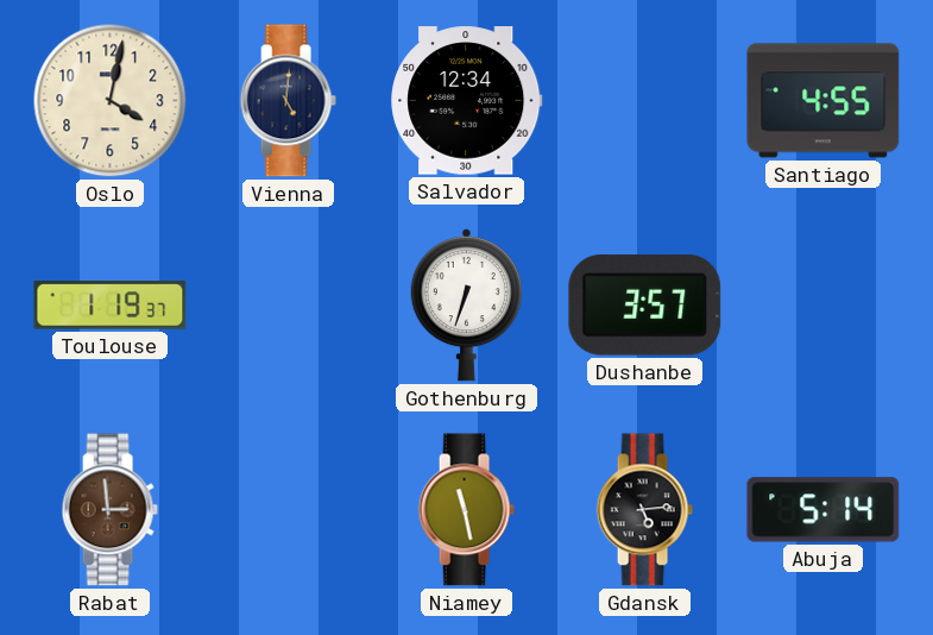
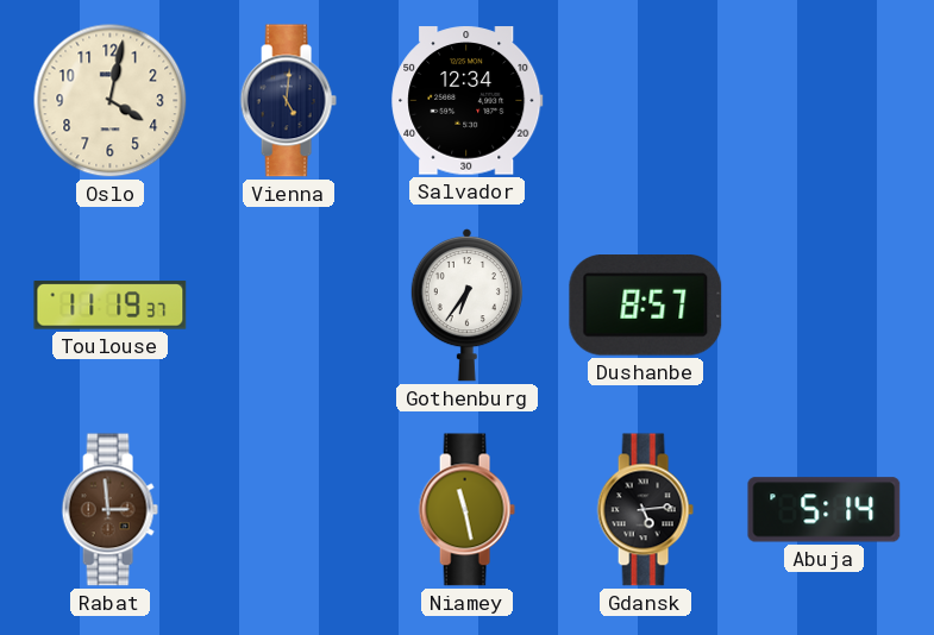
Santiago: 4:55 -> none
Toulouse: 1:19 -> 11:19
Gothenburg: 6:33 -> 6:36
Dushanbe: 3:57 -> 8:57
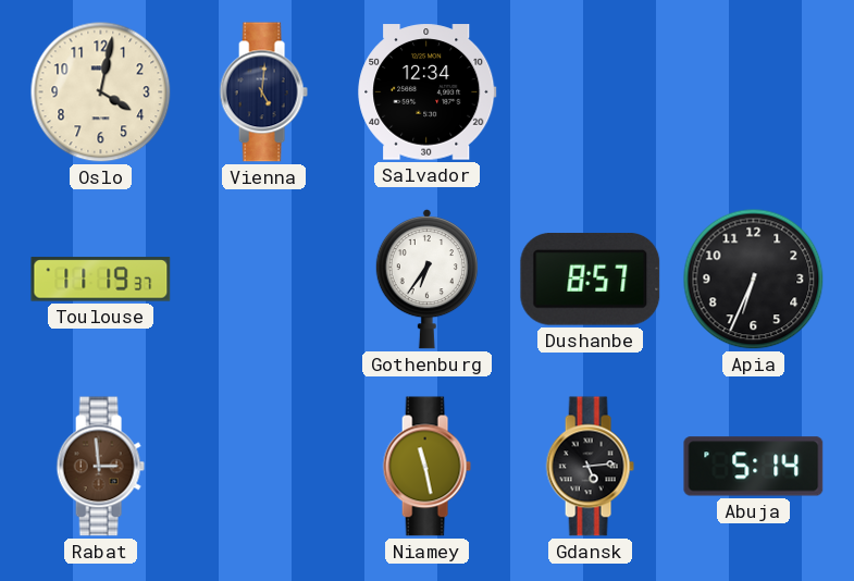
Apia: none -> 6:34
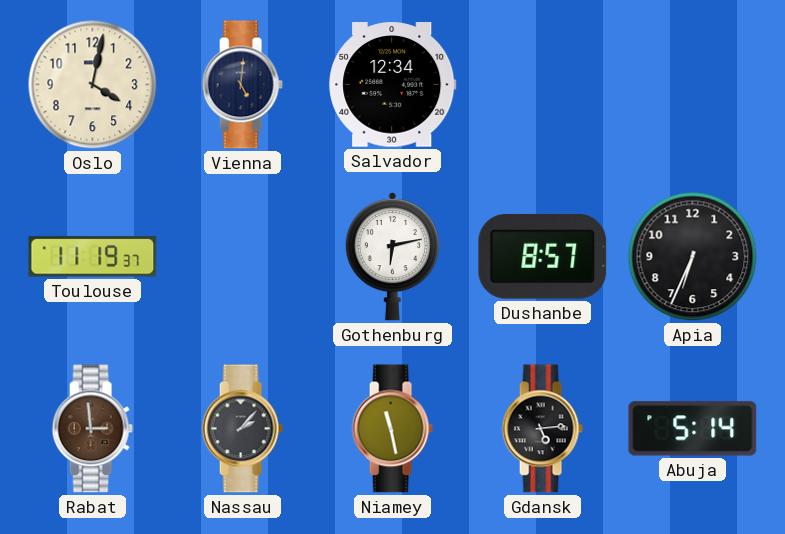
Gothenburg: 6:36 -> 6:13
Nassau: none -> 2:07
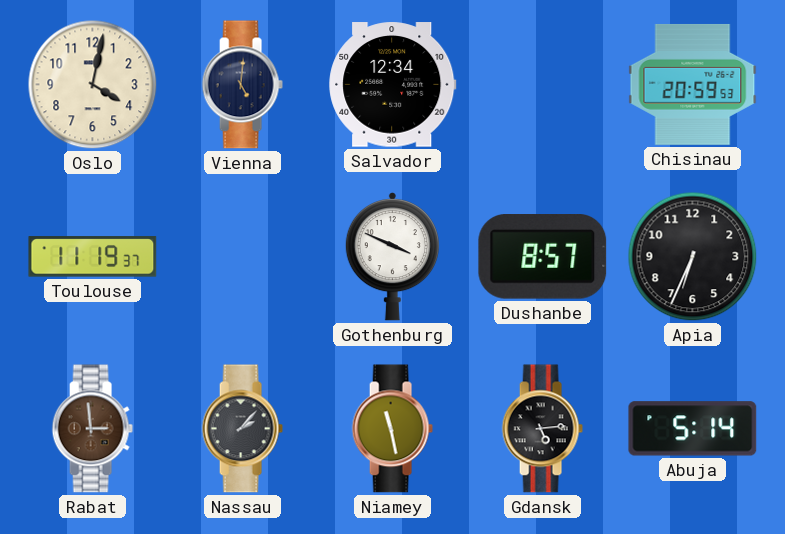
Chisinau: none -> 20:59
Gothenburg: 6:13 -> 3:49
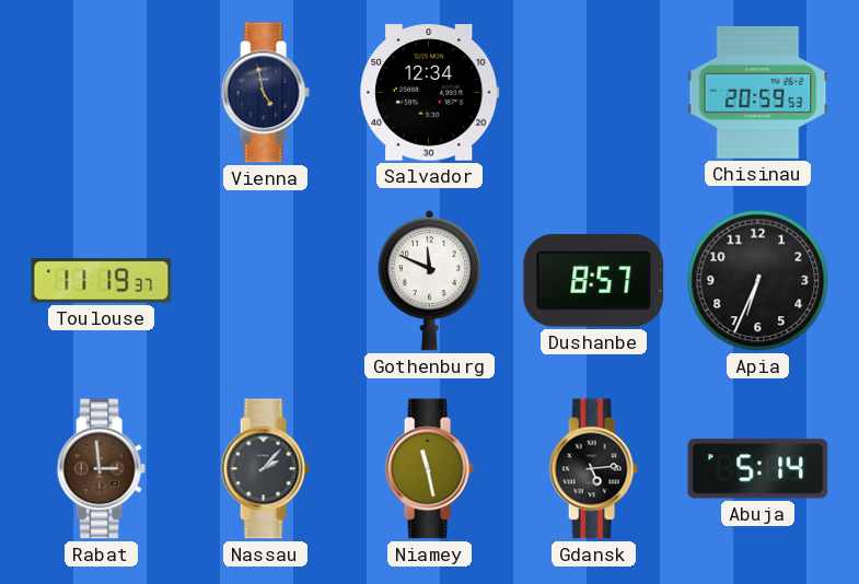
Oslo: 4:02 -> none
Vienna: 5:01 -> 4:58
Gothenburg: 3:49 -> 11:49
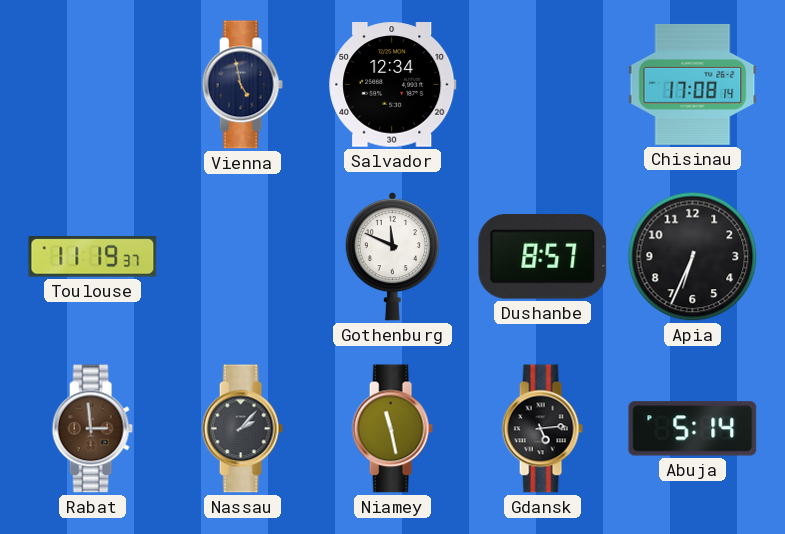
Chisinau: 20:59 -> 17:08
